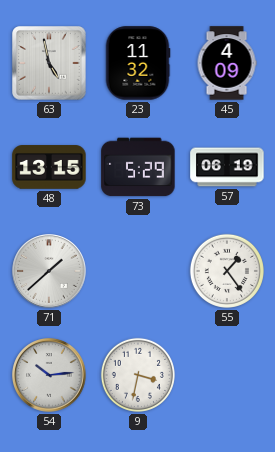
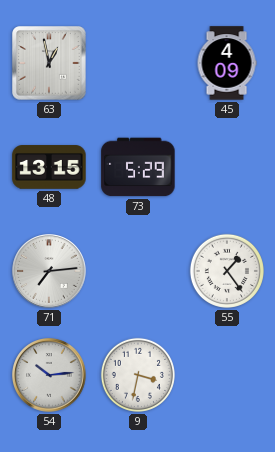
63: 4:58 -> 12:58
23: 11:32 -> none
57: 06:19 -> none
71: 1:38 -> 7:14
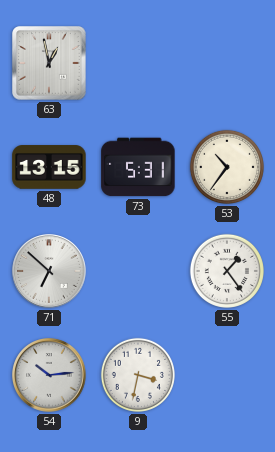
45: 4:09 -> none
73: 5:29 -> 5:31
53: none -> 10:36
71: 7:14 -> 6:52
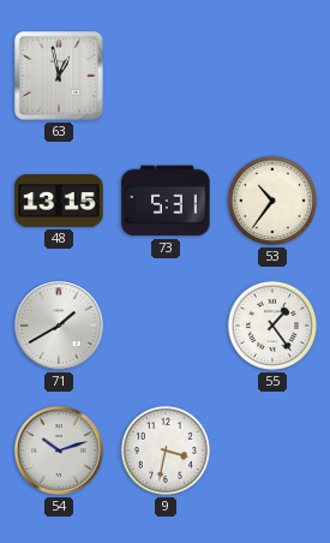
71: 6:52 -> 1:40
54: 10:14 -> 10:12
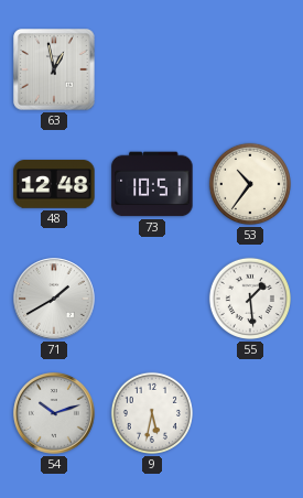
48: 13:15 -> 12:48
73: 5:31 -> 10:51
55: 1:24 -> 1:29
9: 3:32 -> 5:32
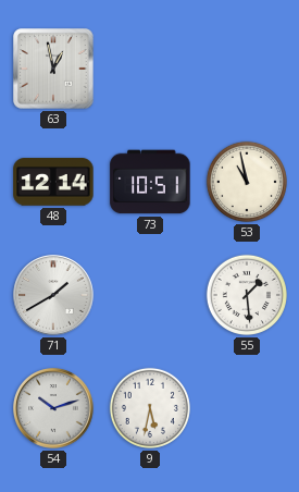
48: 12:48 -> 12:14
53: 10:36 -> 10:58
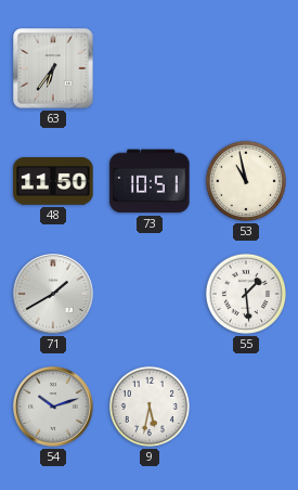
63: 12:58 -> 6:36
48: 12:14 -> 11:50
